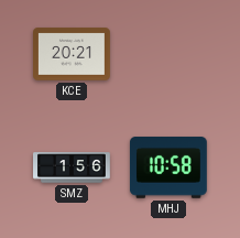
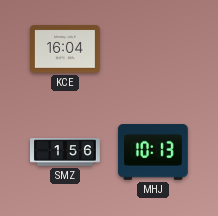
KCE: 20:21 -> 16:04
MHJ: 10:58 -> 10:13
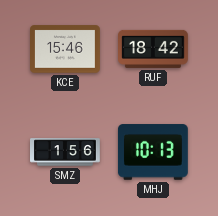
KCE: 16:04 -> 15:46
RUF: none -> 18:42
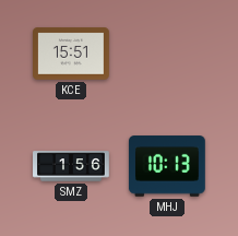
KCE: 15:46 -> 15:51
RUF: 18:42 -> none
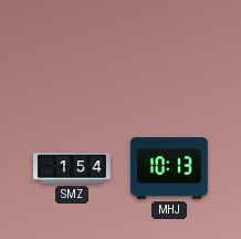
KCE: 15:51 -> none
SMZ: 1:56 -> 1:54
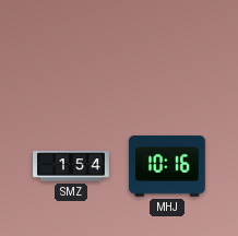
MHJ: 10:13 -> 10:16
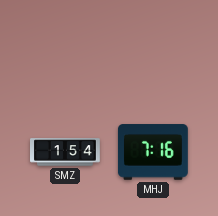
MHJ: 10:16 -> 7:16
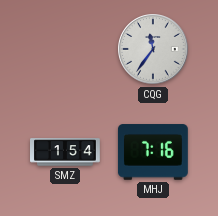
CQG: none -> 11:36
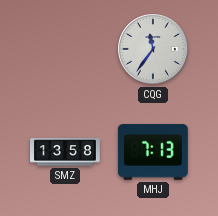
SMZ: 1:54 -> 13:58
MHJ: 7:16 -> 7:13
